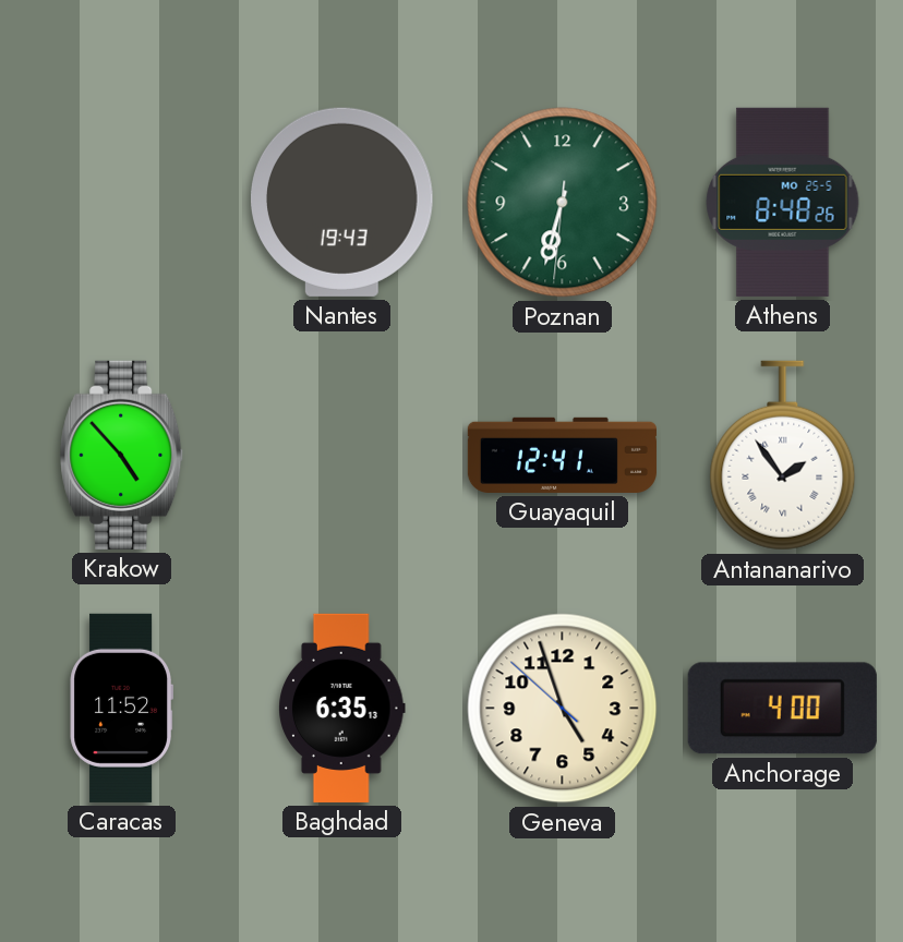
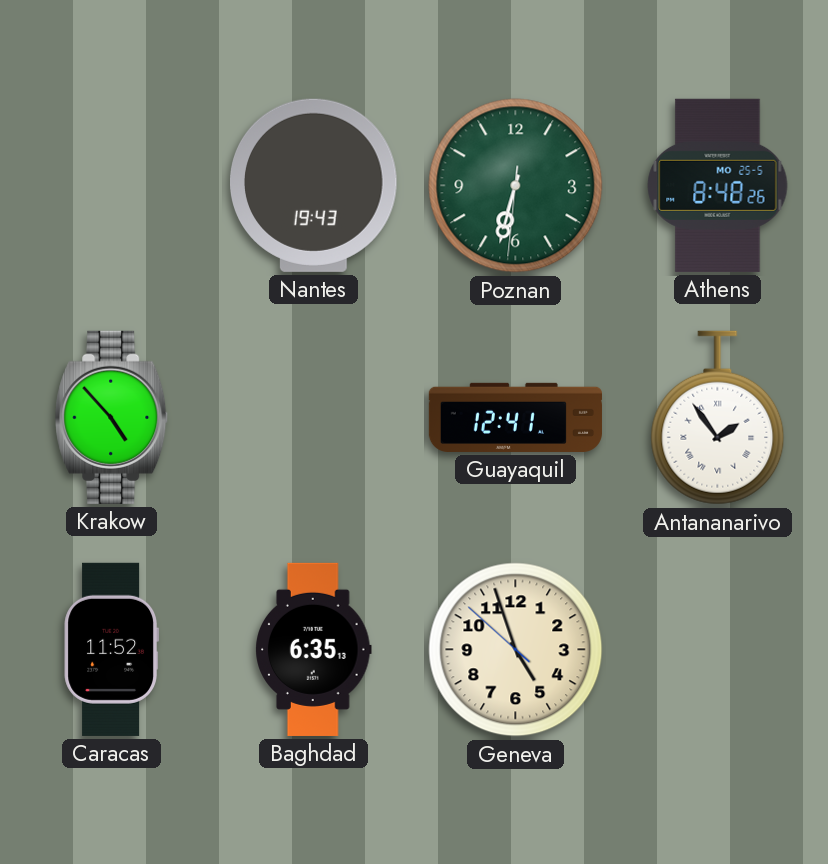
Anchorage: 4:00 -> none
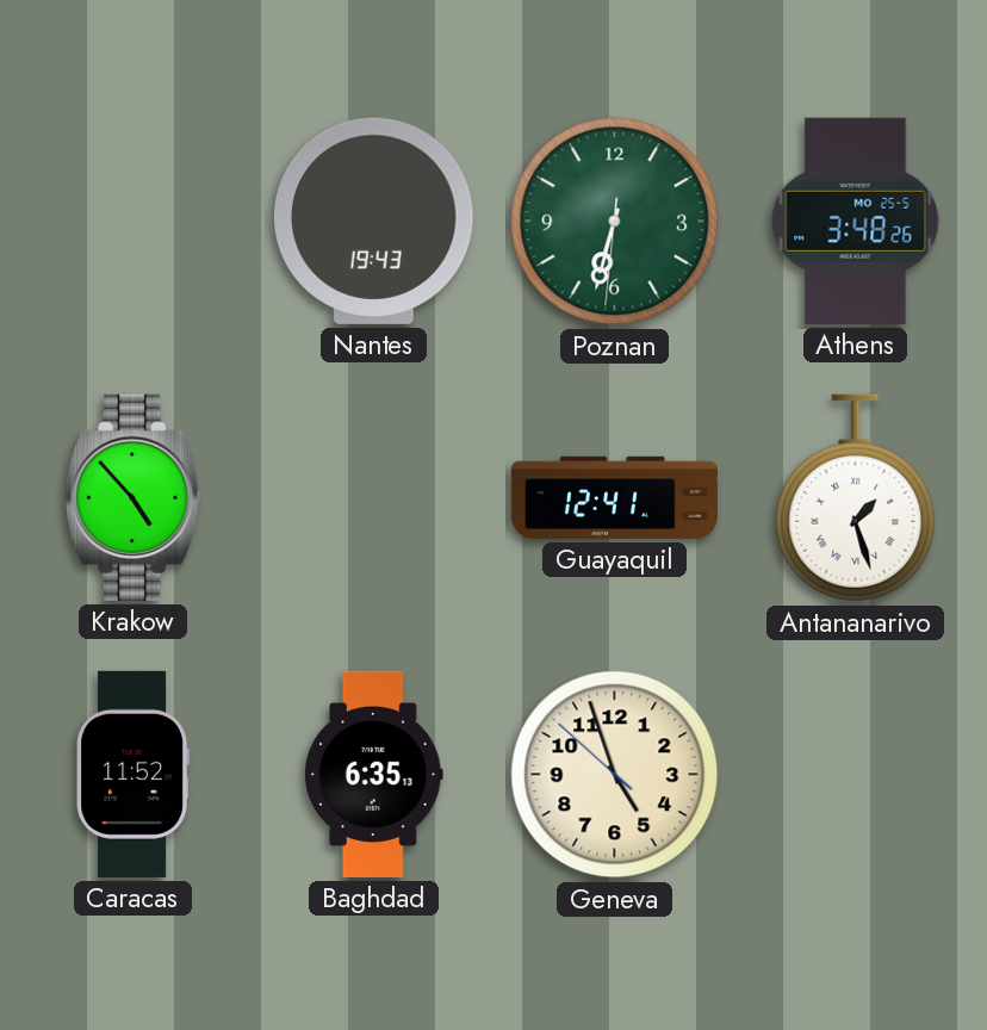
Athens: 8:48 -> 3:48
Antananarivo: 1:54 -> 1:27
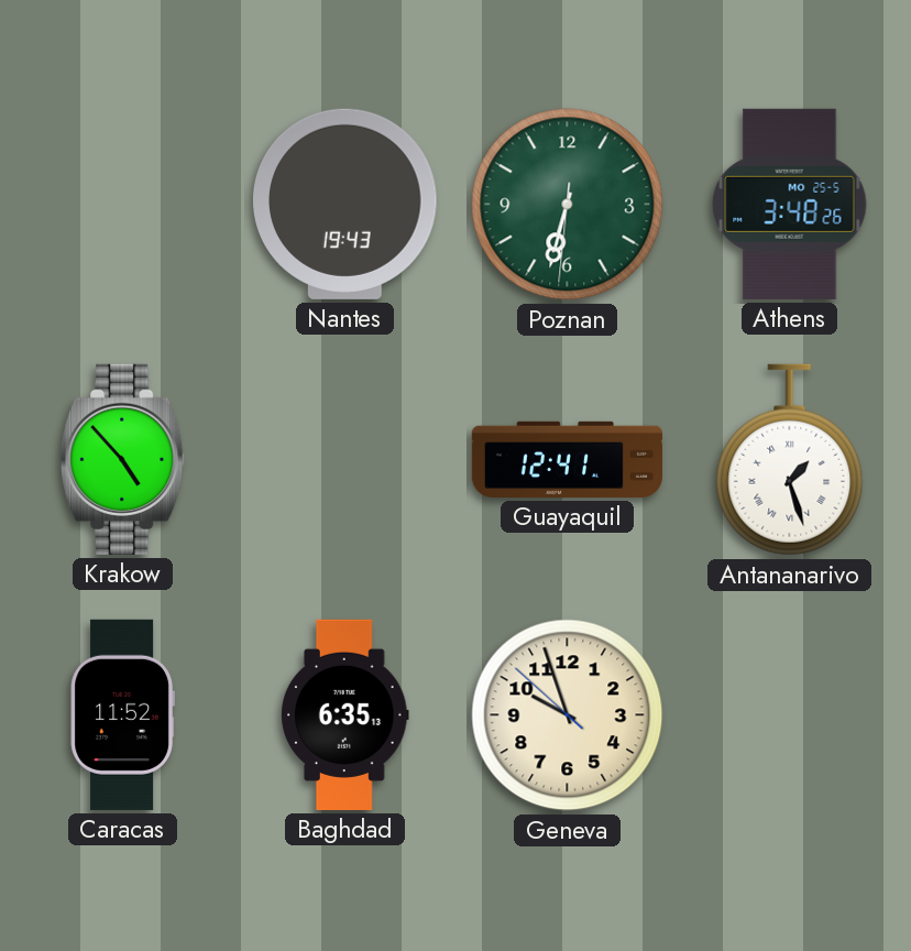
Geneva: 4:56 -> 9:56
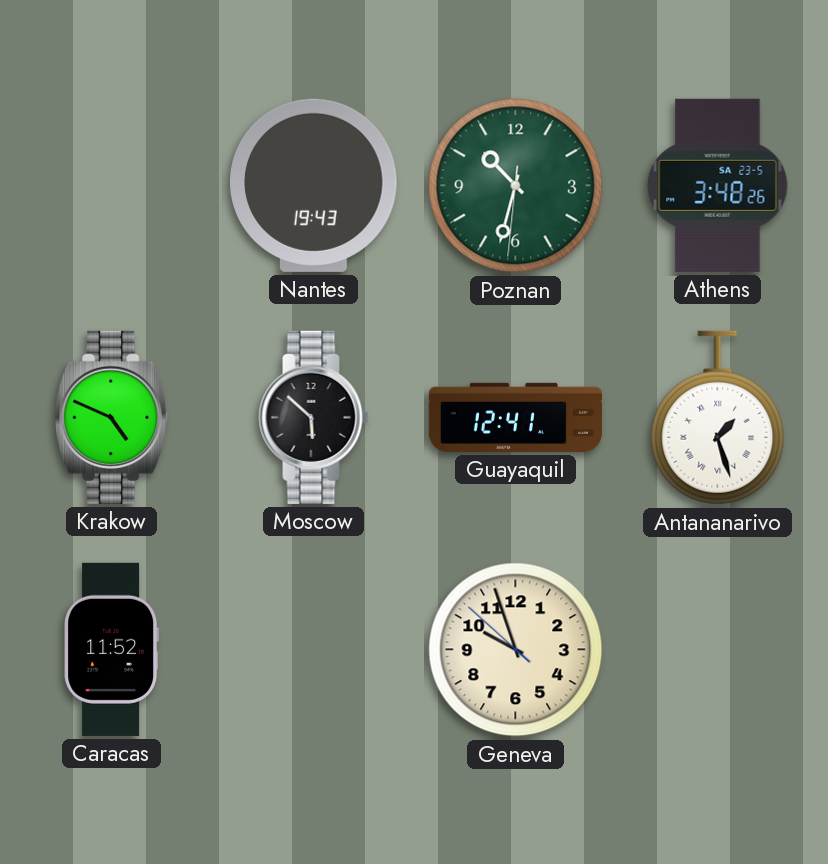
Poznan: 6:32 -> 10:32
Athens date: MO 25-5 -> SA 23-5
Krakow: 4:53 -> 4:49
Moscow: none -> 5:52
Baghdad: 6:35 -> none
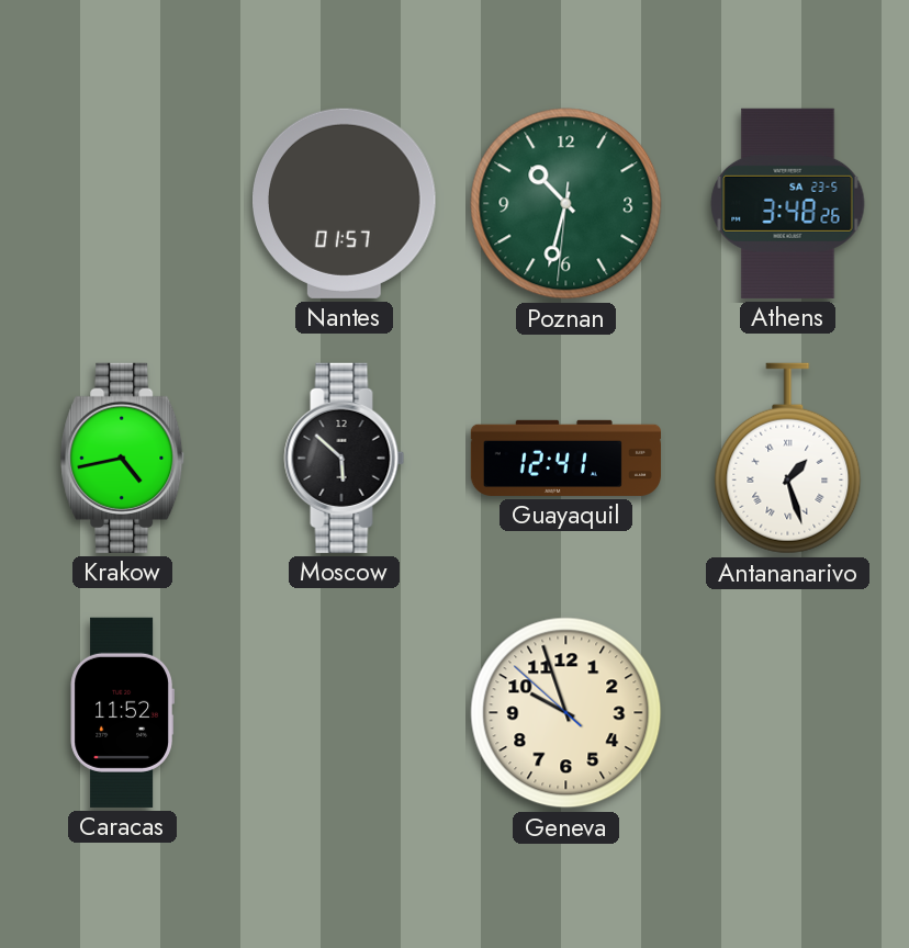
Nantes: 19:43 -> 01:57
Krakow: 4:49 -> 4:43
